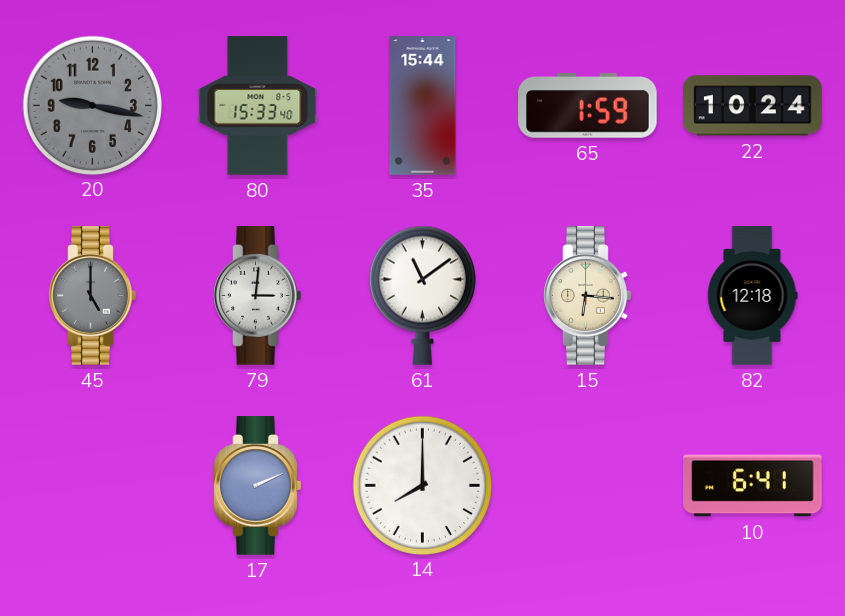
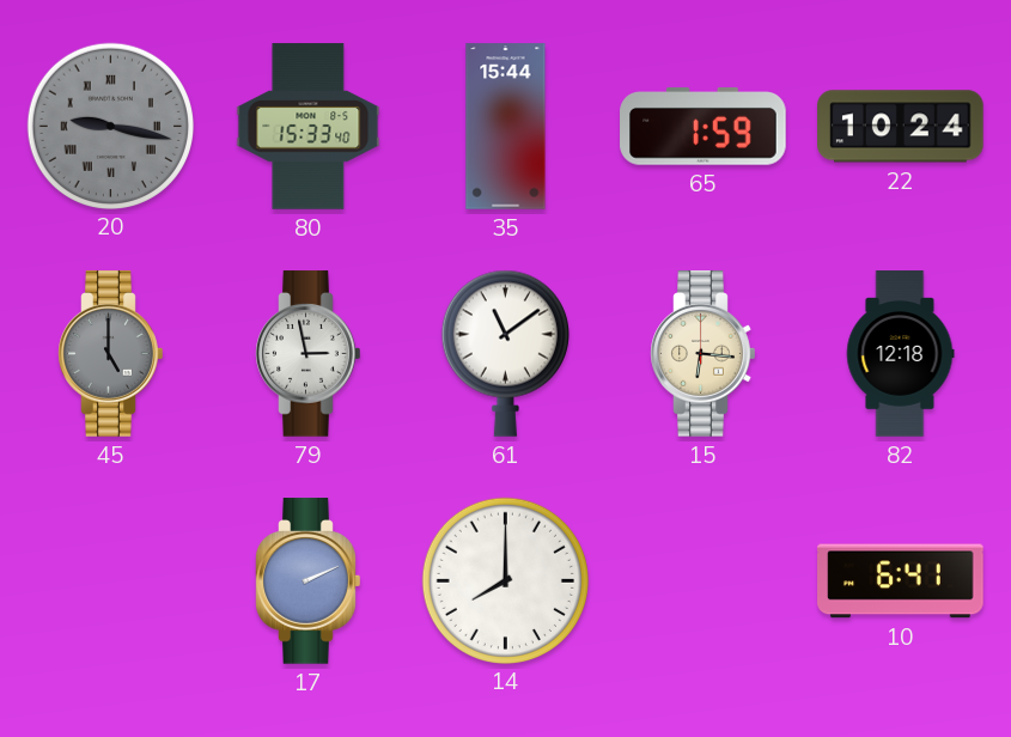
20 numerals: Arabic -> Roman
79: 3:01 -> 2:58
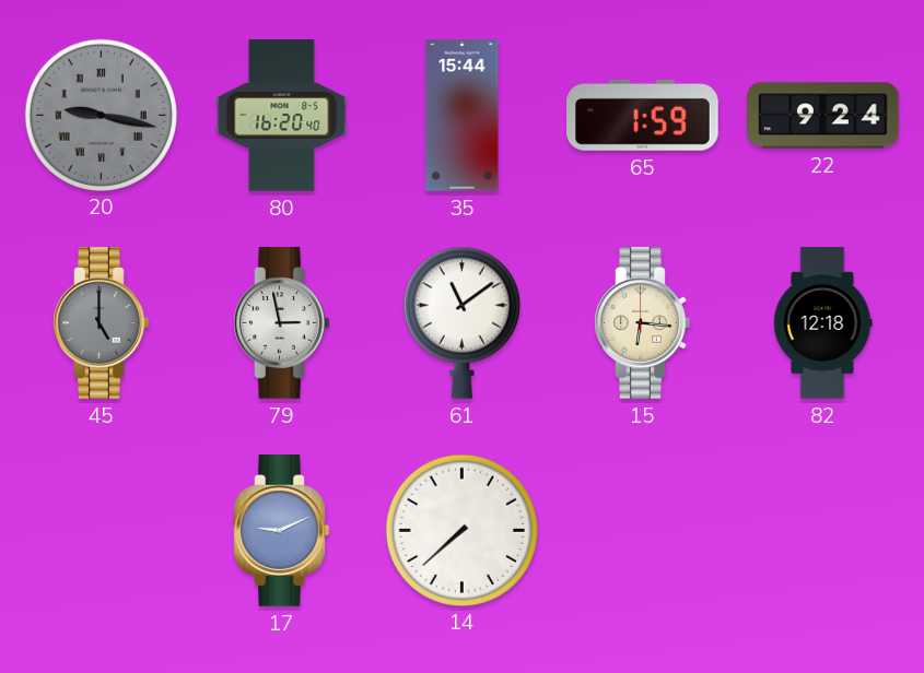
80: 15:33 -> 16:20
22: 10:24 -> 9:24
17: 2:11 -> 9:11
14: 8:00 -> 7:38
10: 6:41 -> none
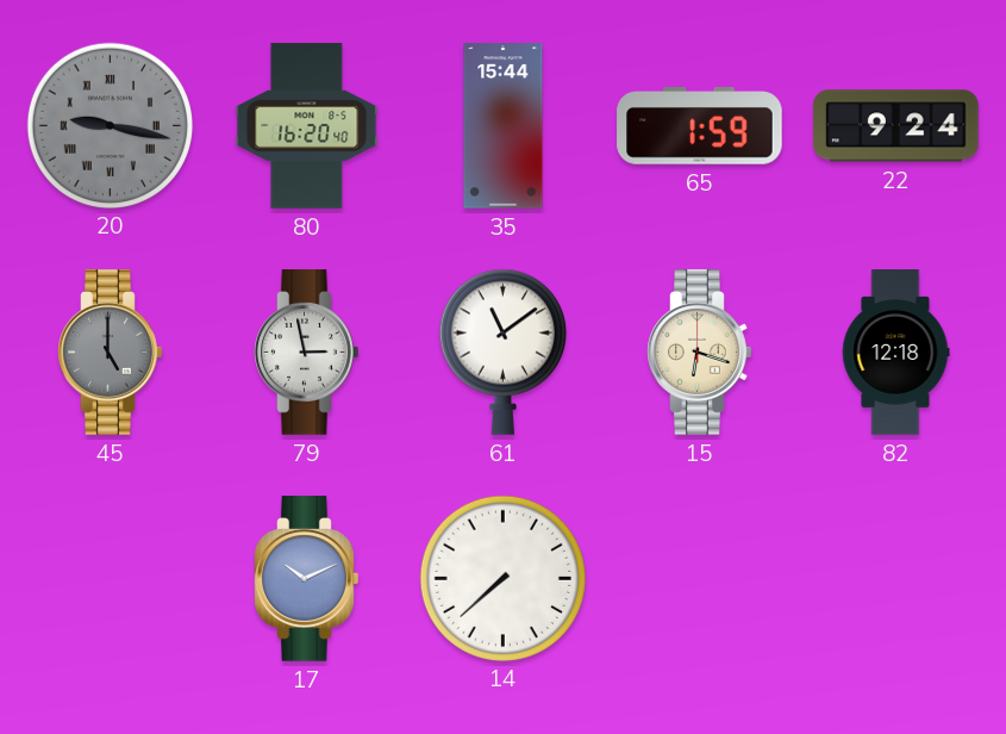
15: 6:16 -> 6:18
17: 9:11 -> 10:11
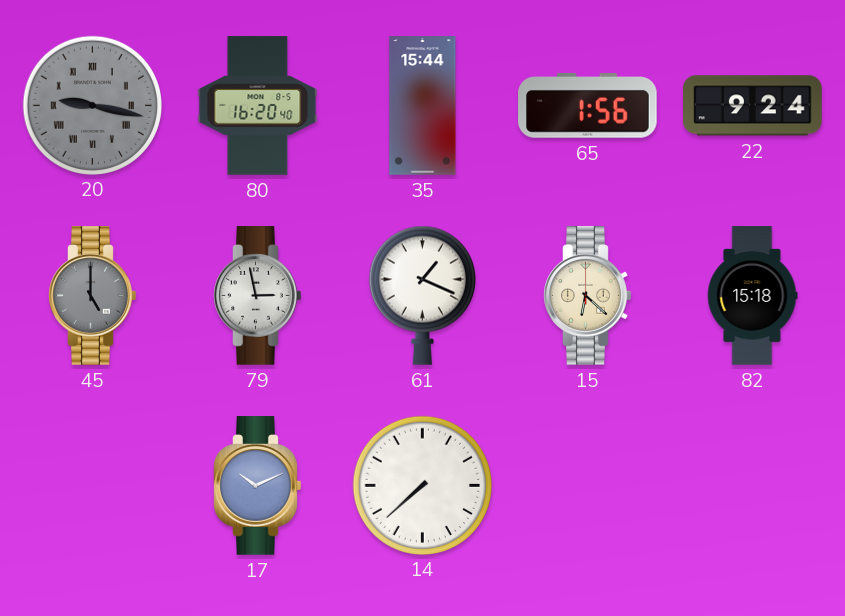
65: 1:59 -> 1:56
61: 11:09 -> 1:19
15: 6:18 -> 6:22
82: 12:18 -> 15:18
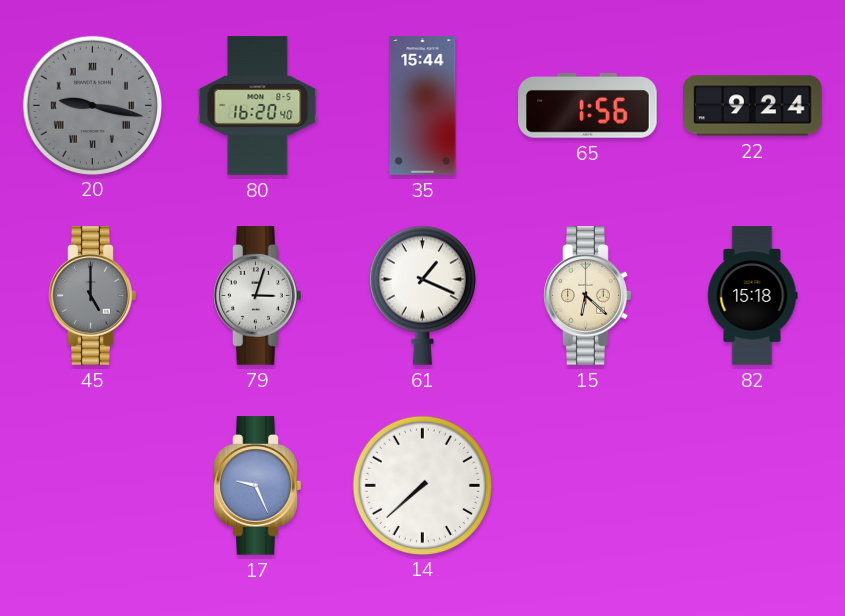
79: 2:58 -> 3:03
17: 10:11 -> 9:26
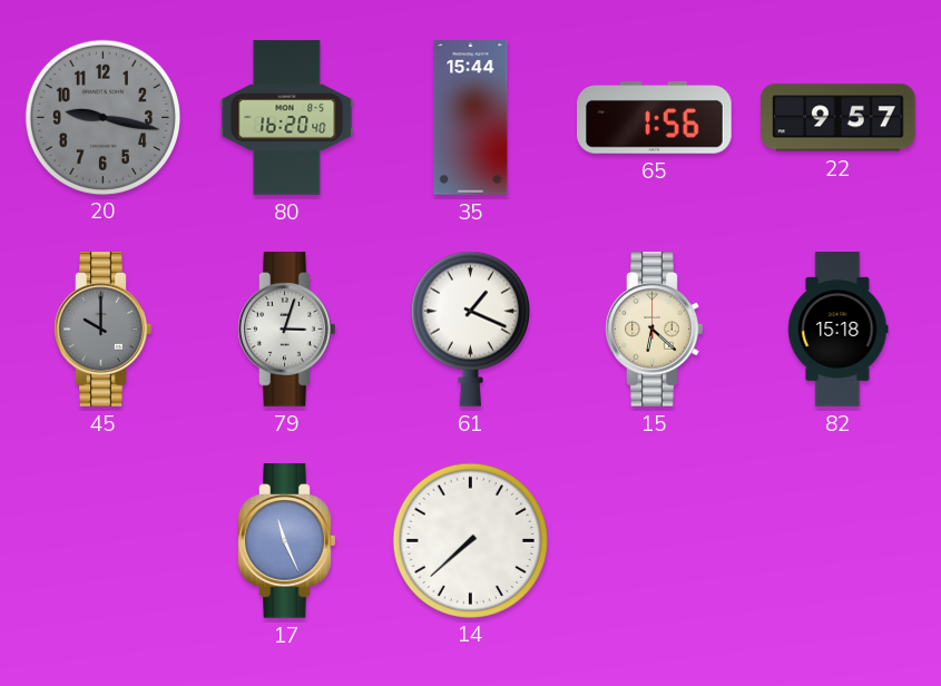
20 numerals: Roman -> Arabic
22: 9:24 -> 9:57
45: 5:00 -> 10:00
17: 9:26 -> 11:26
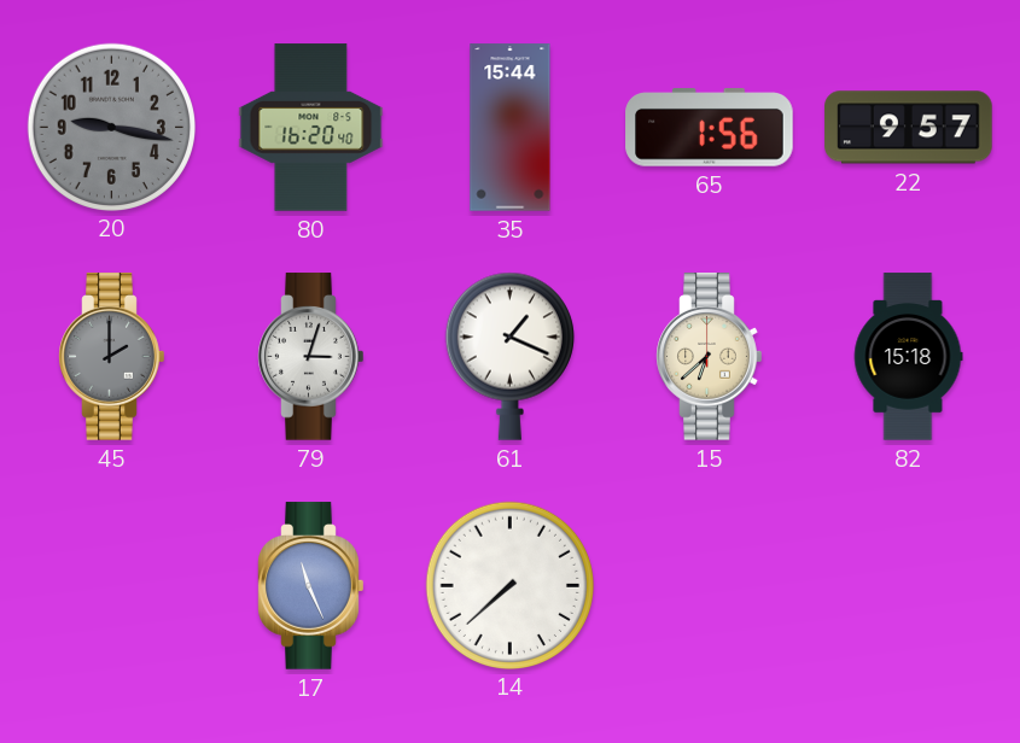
45: 10:00 -> 2:00
15: 6:22 -> 6:38
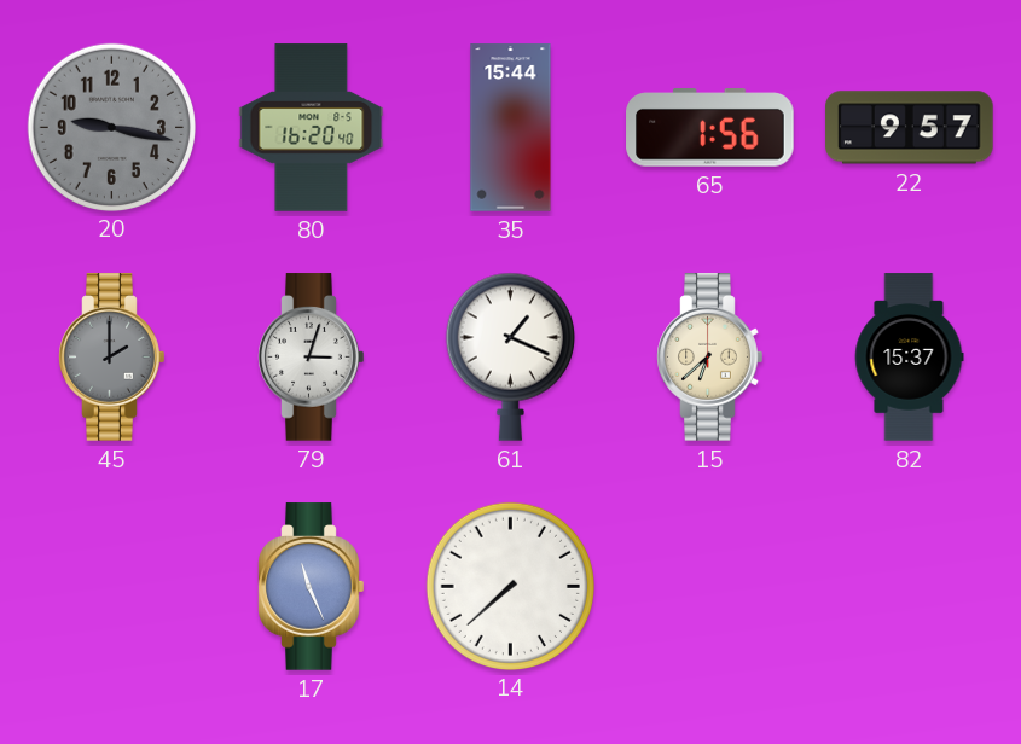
82: 15:18 -> 15:37
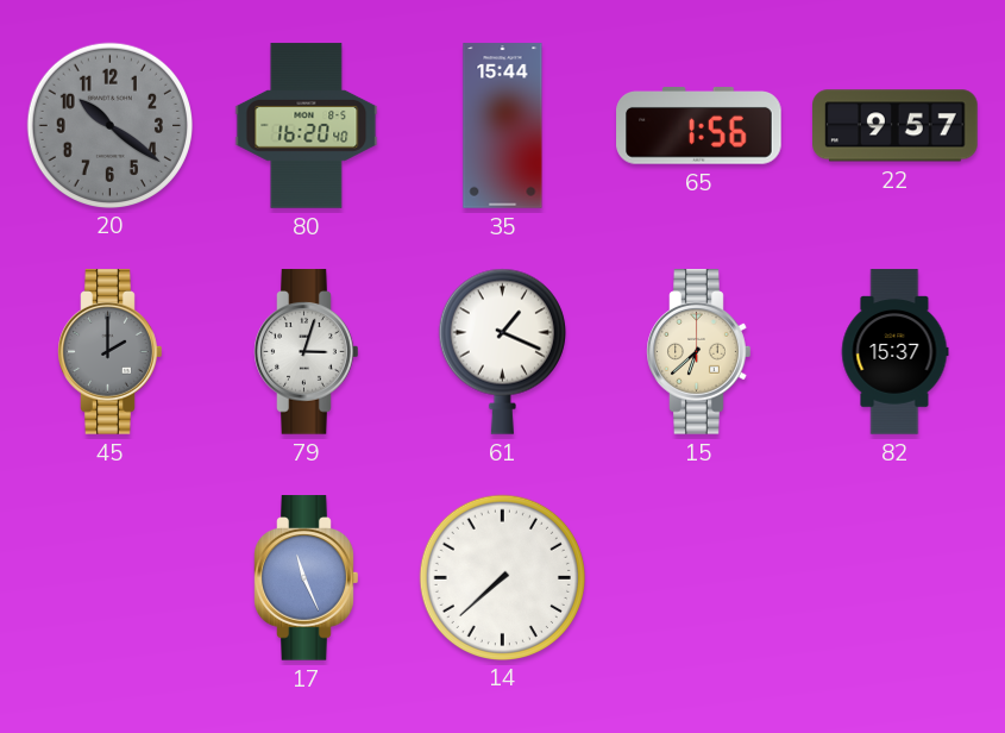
20: 9:17 -> 10:21
